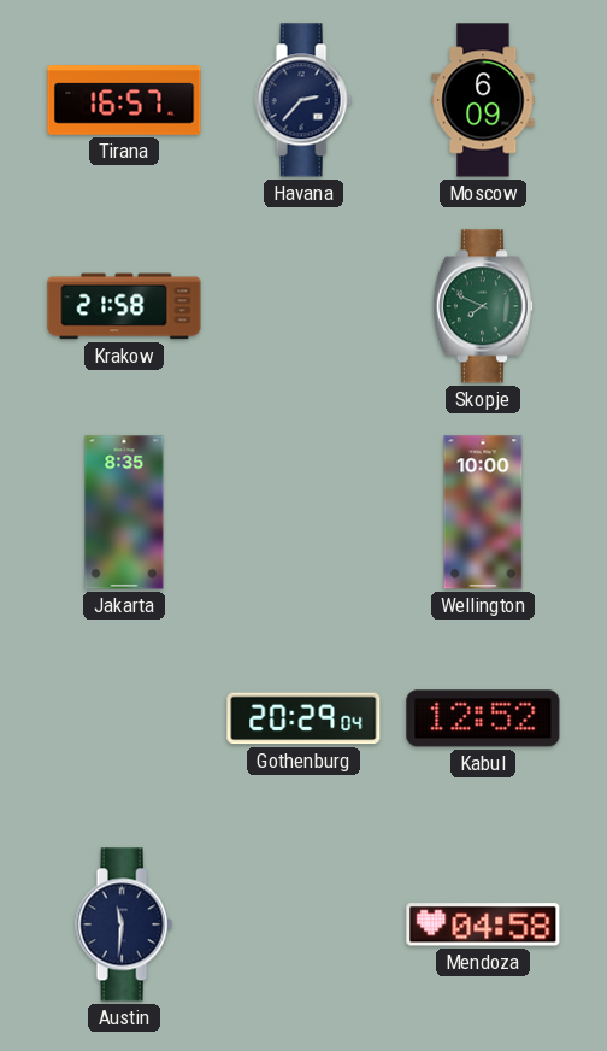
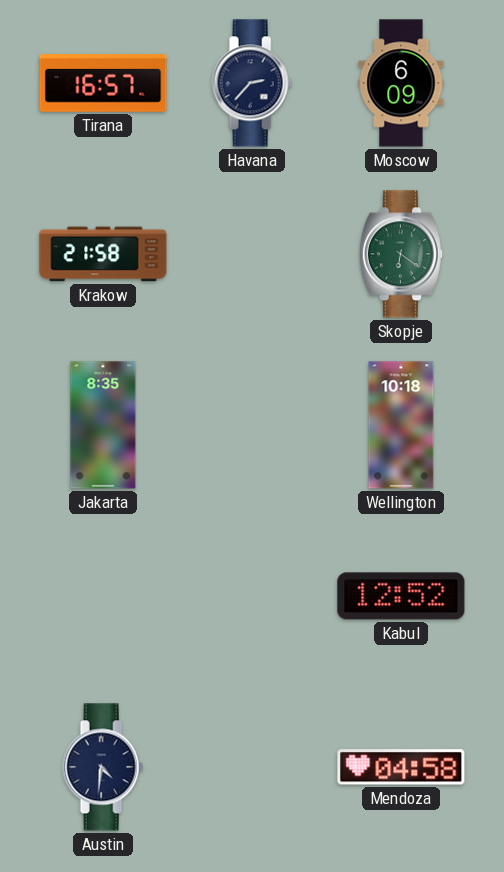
Skopje: 7:49 -> 6:21
Wellington: 10:00 -> 10:18
Gothenburg: 20:29 -> none
Austin: 11:31 -> 4:31
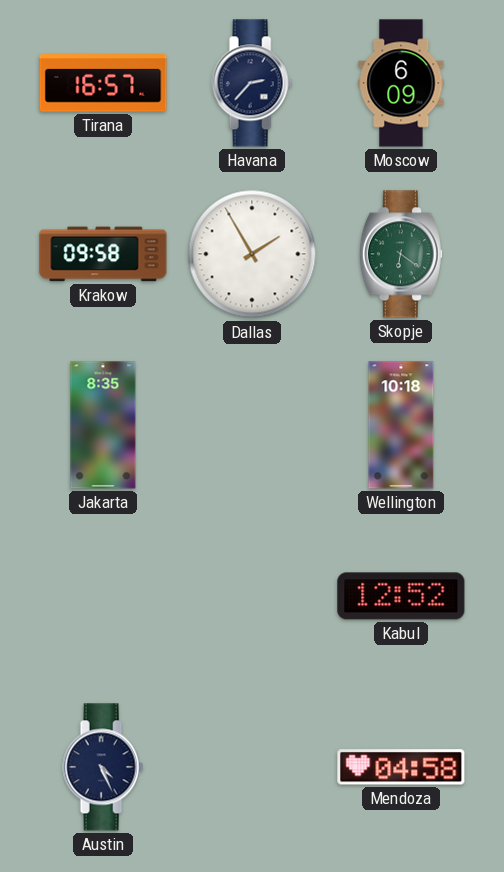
Krakow: 21:58 -> 09:58
Dallas: none -> 1:55
Austin: 4:31 -> 4:26
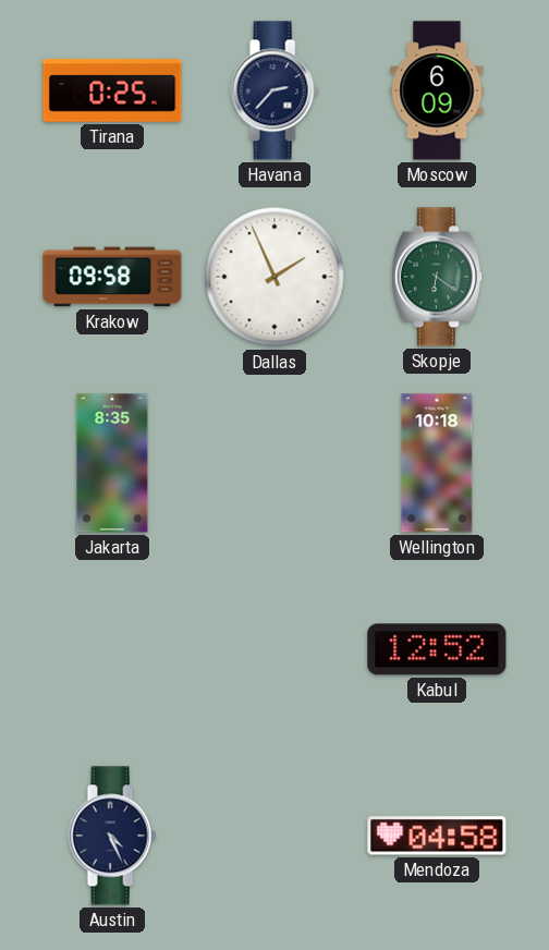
Tirana: 16:57 -> 0:25
Dallas: 1:55 -> 1:56
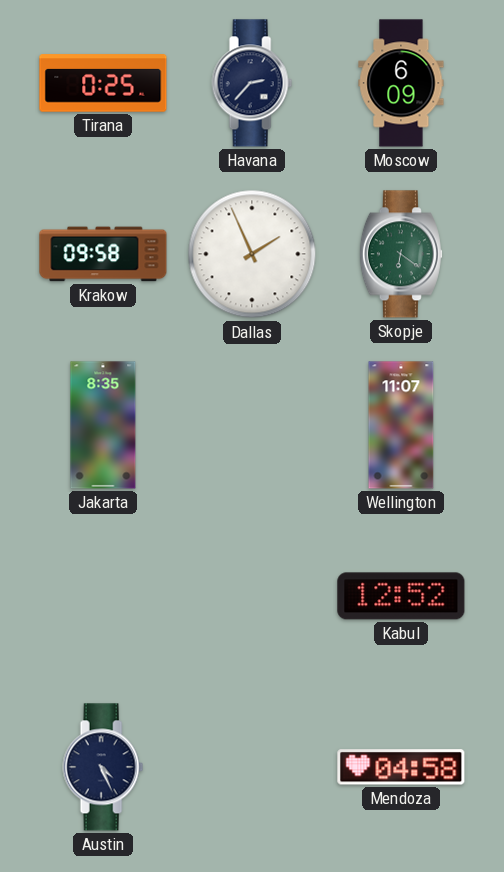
Wellington: 10:18 -> 11:07
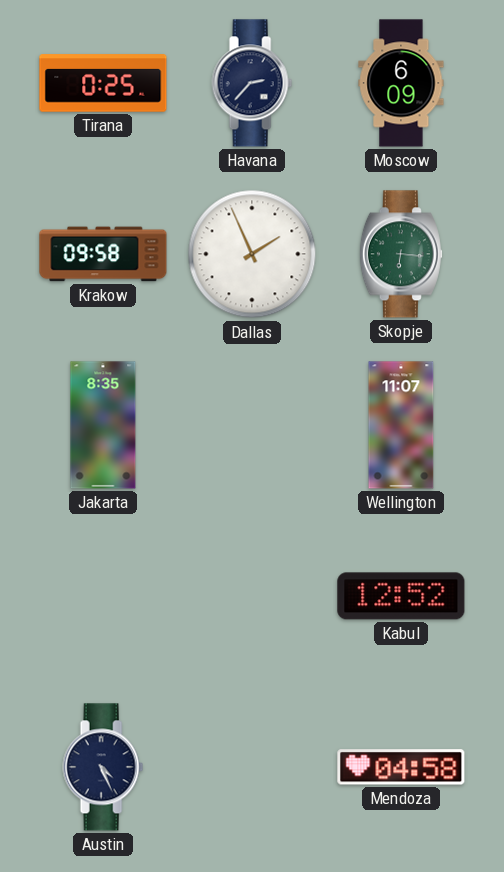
Skopje: 6:21 -> 6:16
